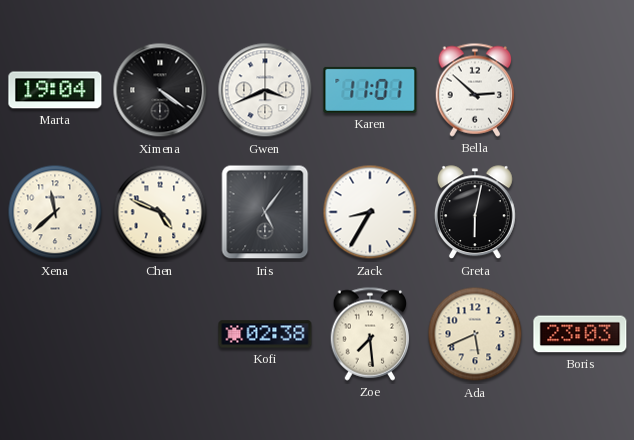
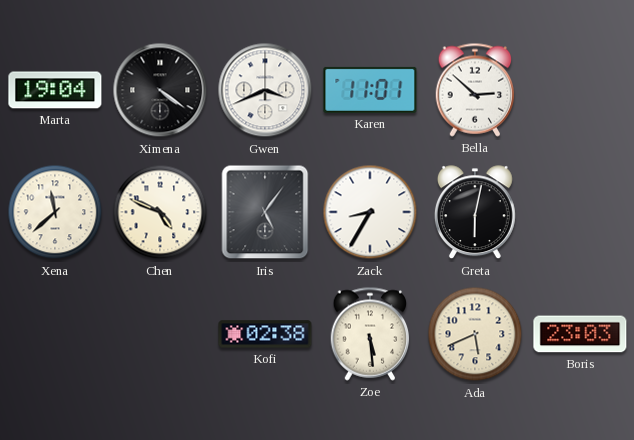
Zoe: 7:29 -> 5:29
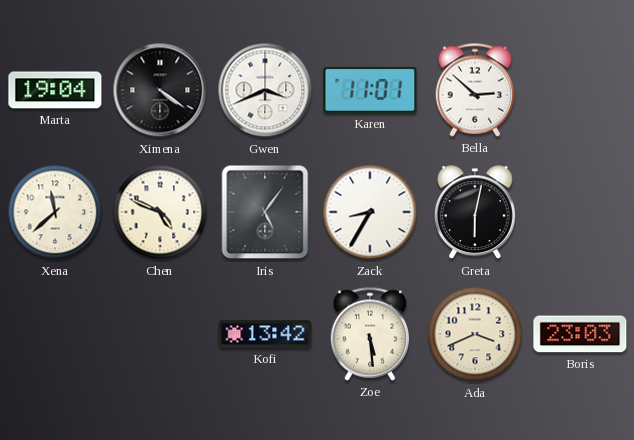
Kofi: 02:38 -> 13:42
Ada: 5:41 -> 3:41
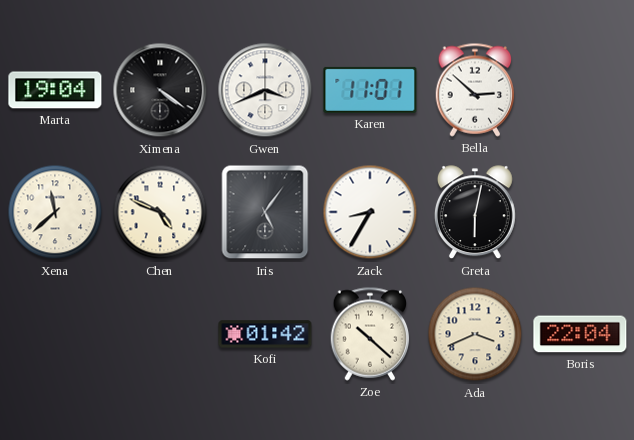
Kofi: 13:42 -> 01:42
Zoe: 5:29 -> 10:22
Boris: 23:03 -> 22:04
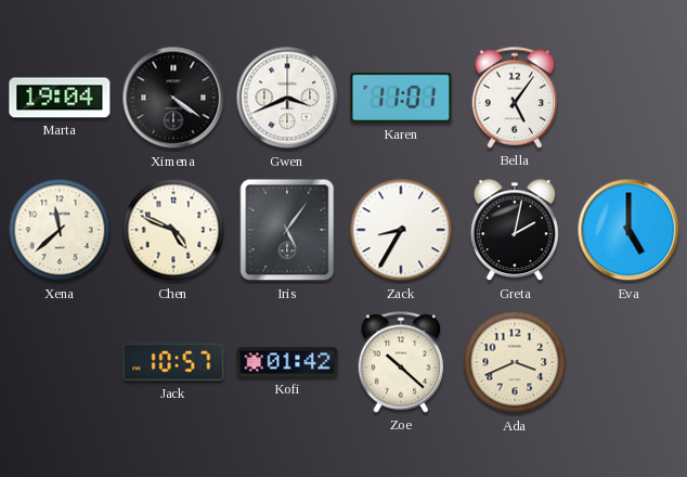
Bella: 2:52 -> 5:06
Greta: 6:02 -> 2:02
Eva: none -> 5:00
Jack: none -> 10:57
Boris: 22:04 -> none
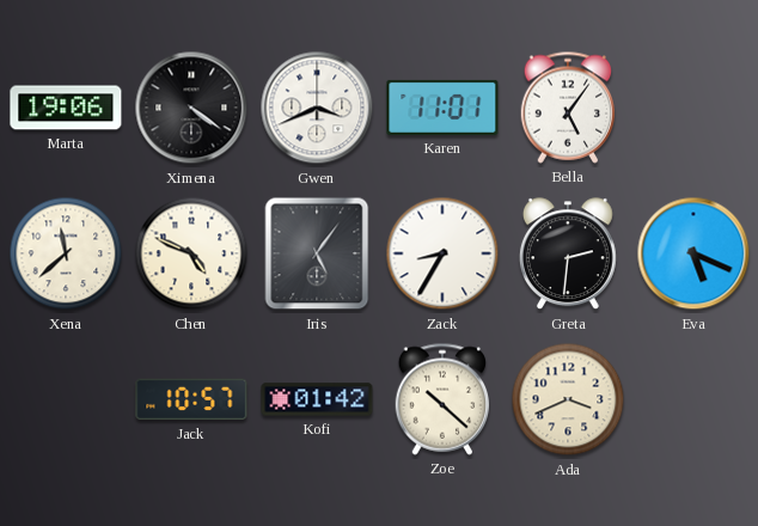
Marta: 19:04 -> 19:06
Greta: 2:02 -> 2:31
Eva: 5:00 -> 5:19
